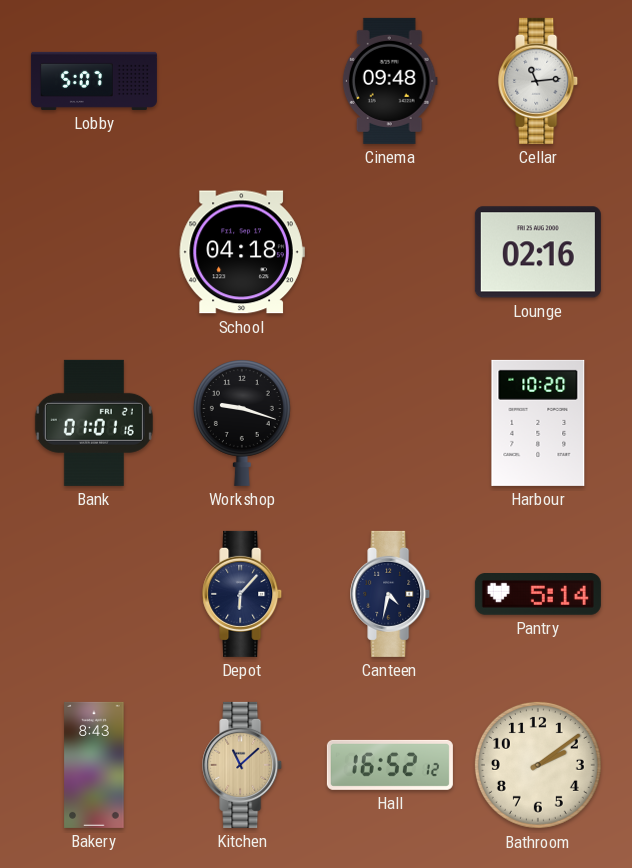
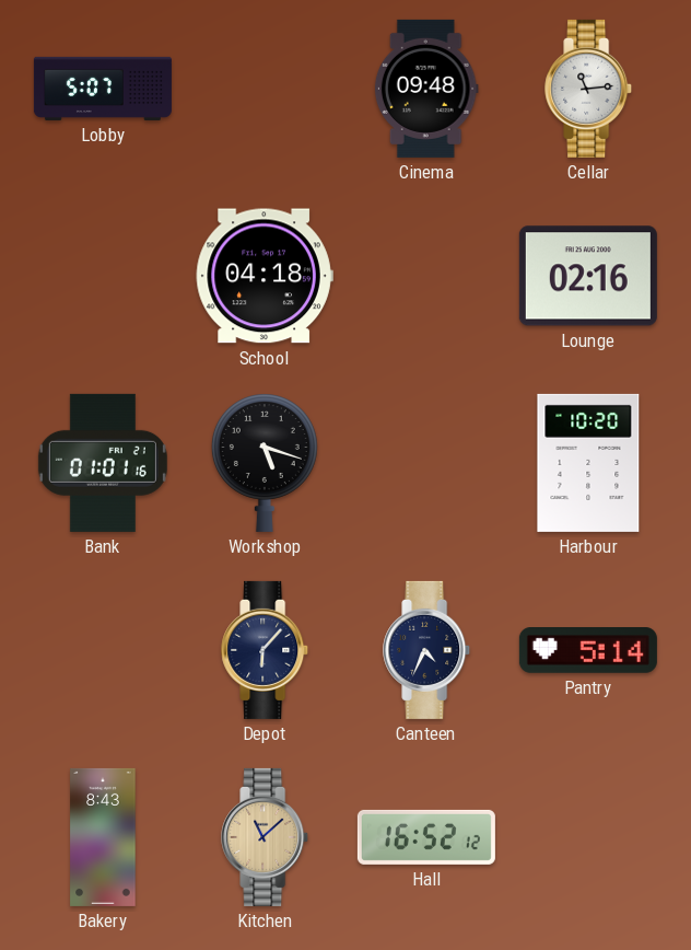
Workshop: 9:18 -> 5:18
Canteen: 4:32 -> 4:34
Bathroom: 2:09 -> none
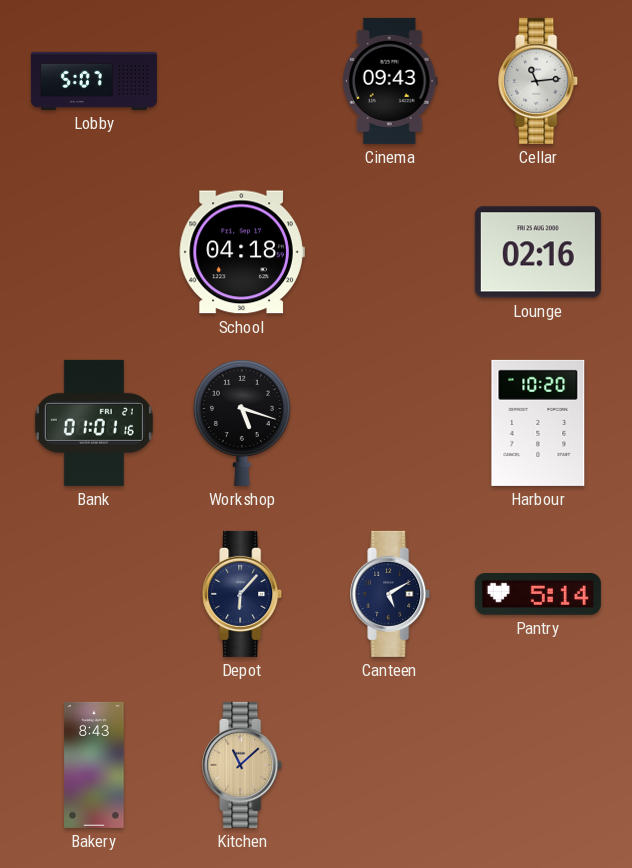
Cinema: 09:48 -> 09:43
Canteen: 4:34 -> 5:10
Hall: 16:52 -> none
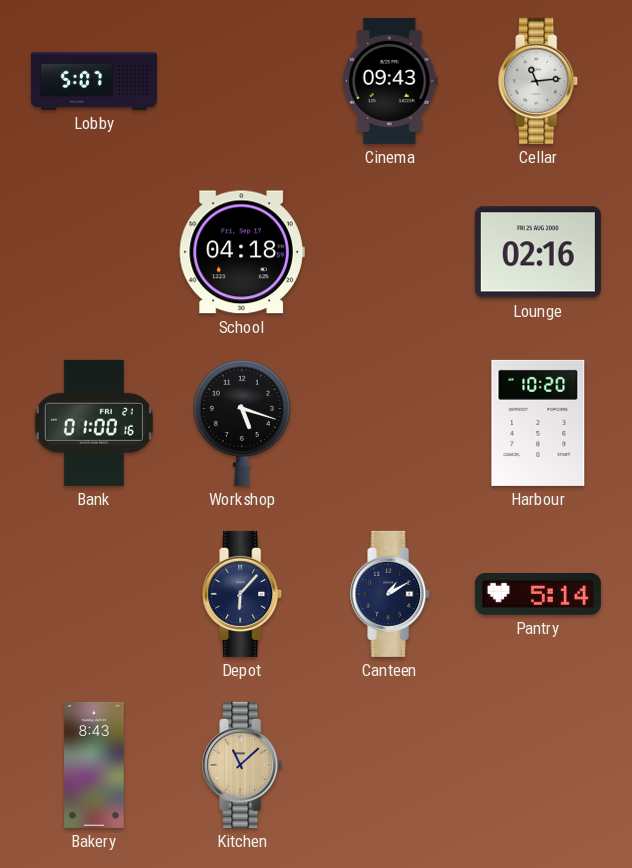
Bank: 01:01 -> 01:00
Canteen: 5:10 -> 1:10
